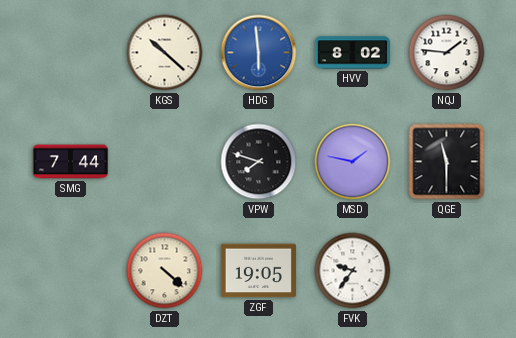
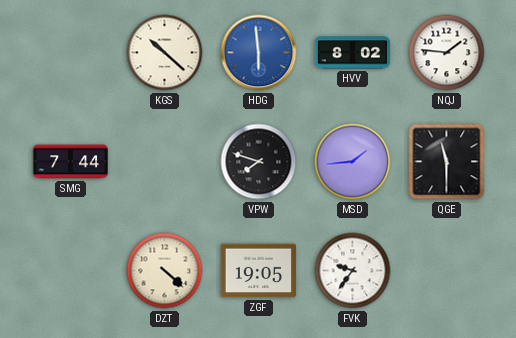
MSD: 1:47 -> 1:44
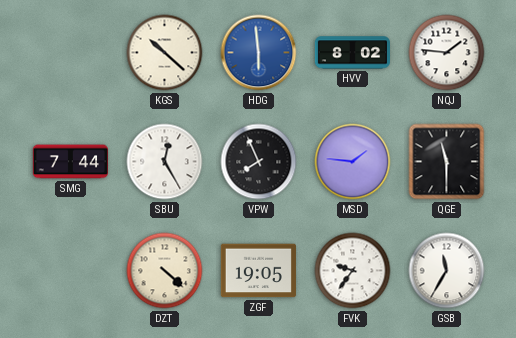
SBU: none -> 12:25
VPW: 7:48 -> 7:56
MSD: 1:44 -> 1:46
GSB: none -> 11:35
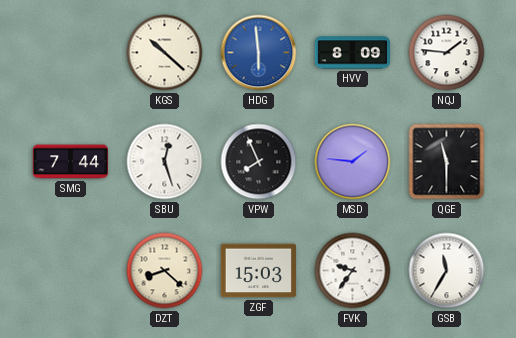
HVV: 8:02 -> 8:09
SBU: 12:25 -> 12:27
DZT: 4:22 -> 8:22
ZGF: 19:05 -> 15:03
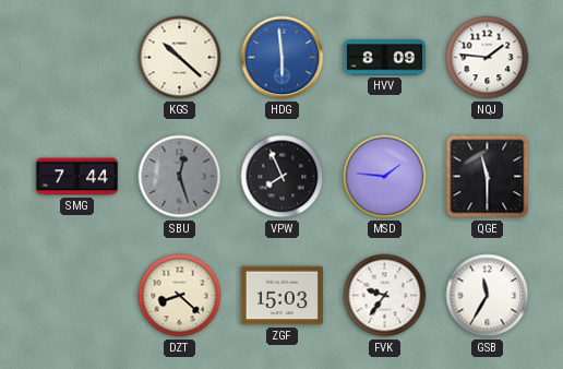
SBU dial: white -> grey
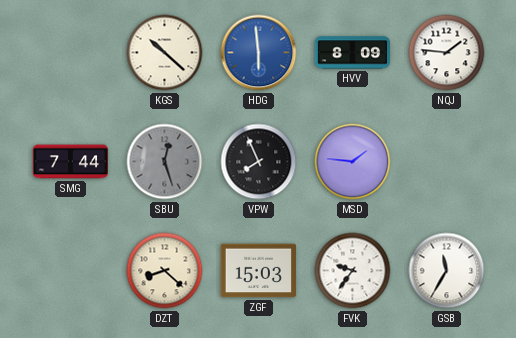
QGE: 11:30 -> none
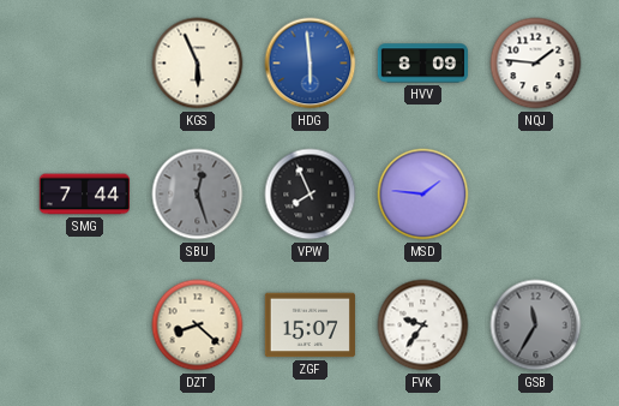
KGS: 10:22 -> 5:56
ZGF: 15:03 -> 15:07
GSB dial: white -> grey
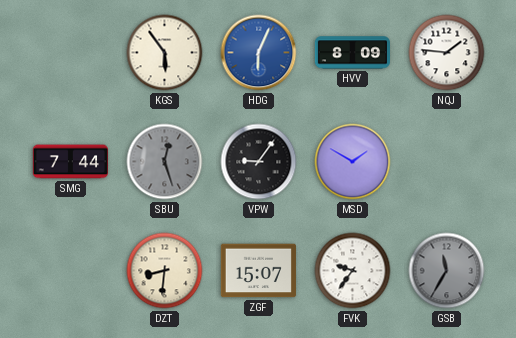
KGS: 5:56 -> 5:54
HDG: 5:59 -> 6:04
VPW: 7:56 -> 9:06
MSD: 1:46 -> 1:50
DZT: 8:22 -> 8:31
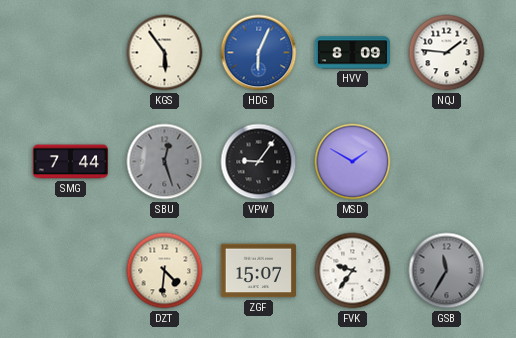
DZT: 8:31 -> 4:31
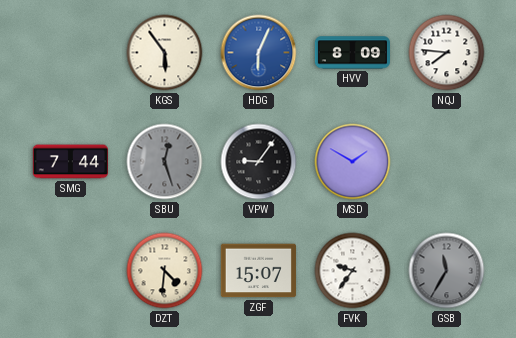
NQJ: 1:46 -> 7:46
